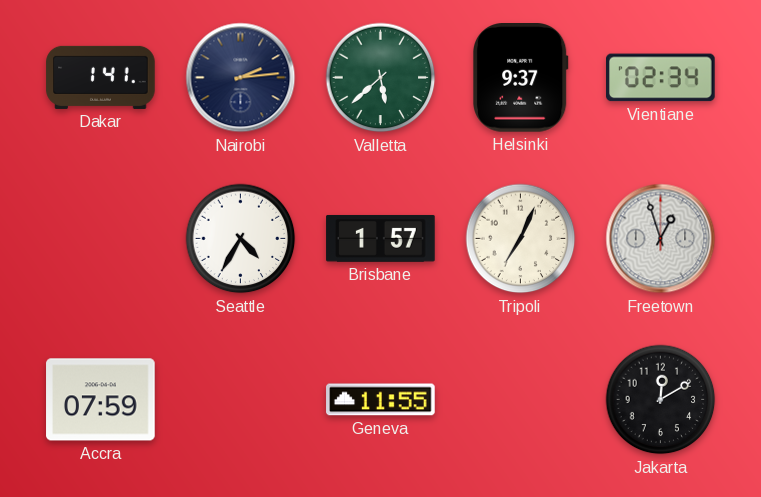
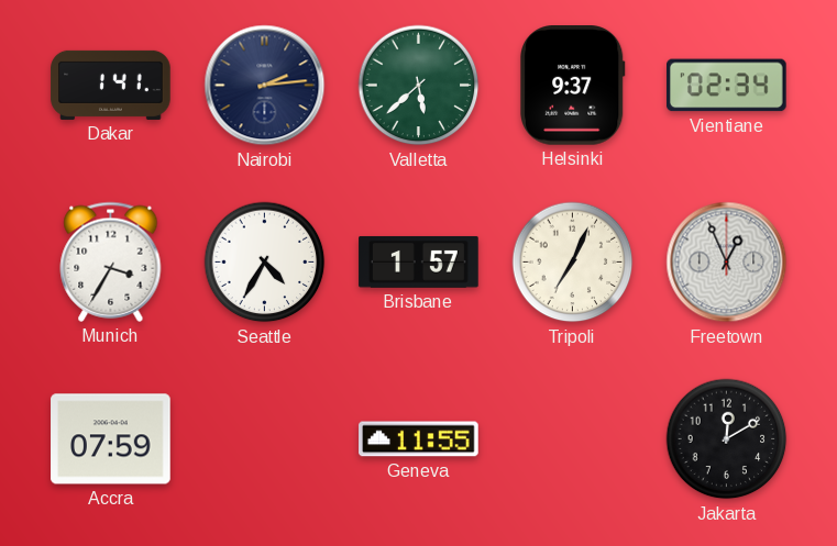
Munich: none -> 3:35
Freetown: 12:57 -> 12:56
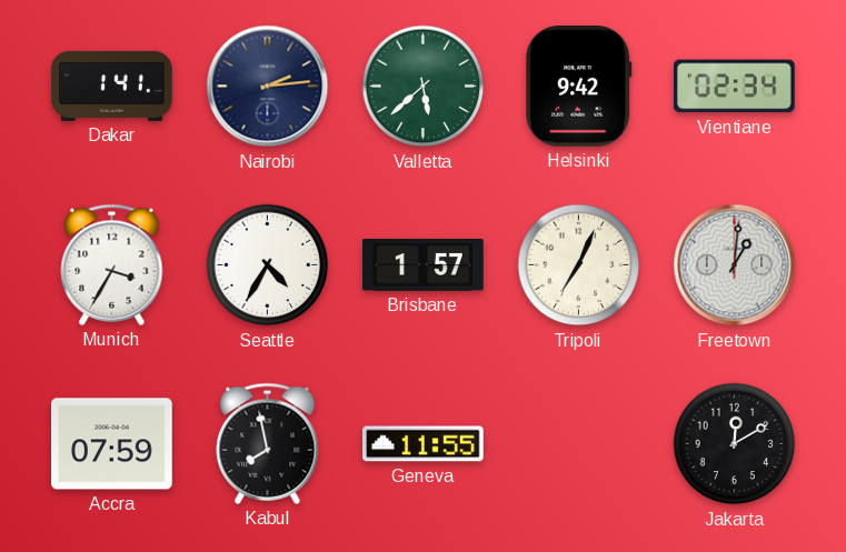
Helsinki: 9:37 -> 9:42
Freetown: 12:56 -> 1:01
Kabul: none -> 7:58
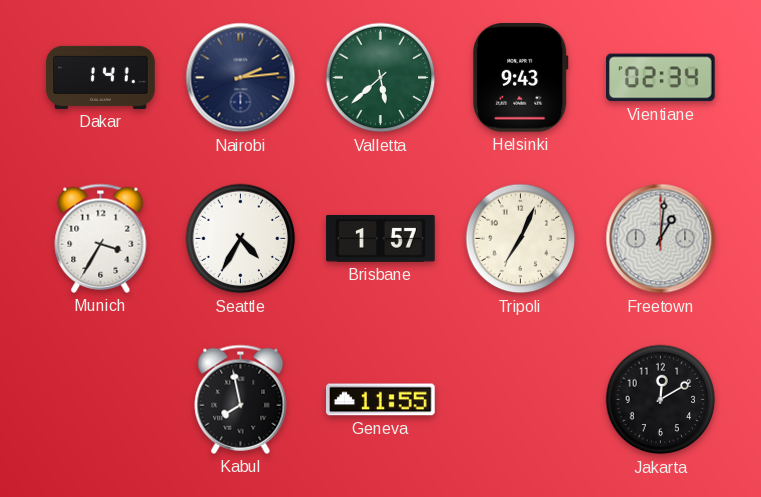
Helsinki: 9:42 -> 9:43
Accra: 07:59 -> none
